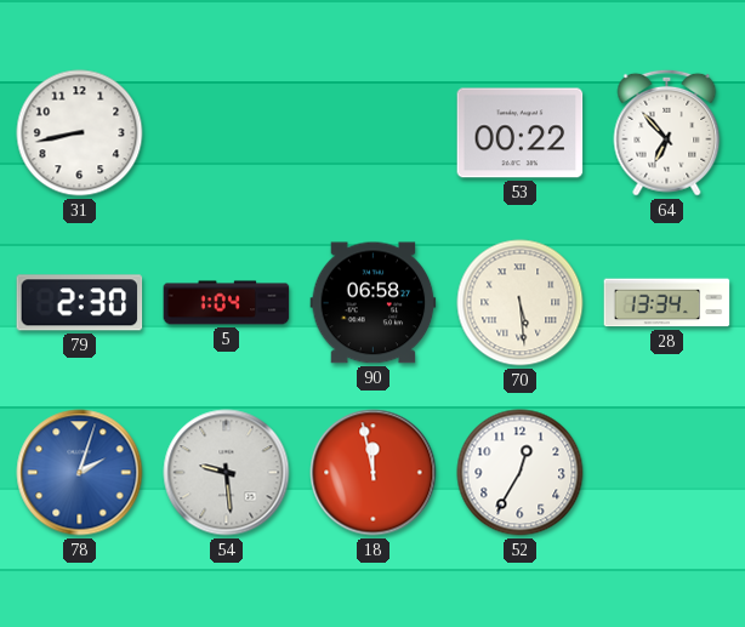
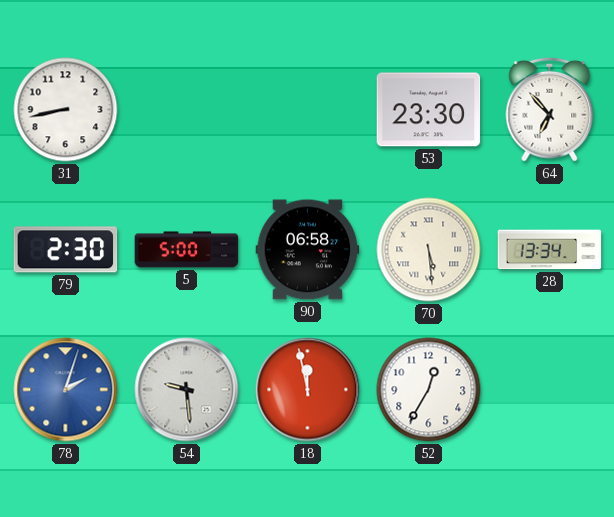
53: 00:22 -> 23:30
5: 1:04 -> 5:00
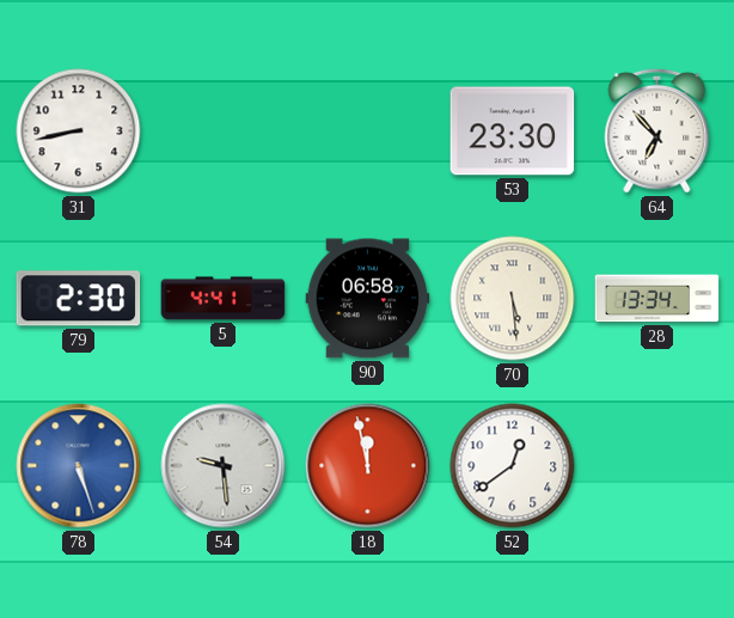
5: 5:00 -> 4:41
78: 2:03 -> 5:27
52: 12:35 -> 12:39
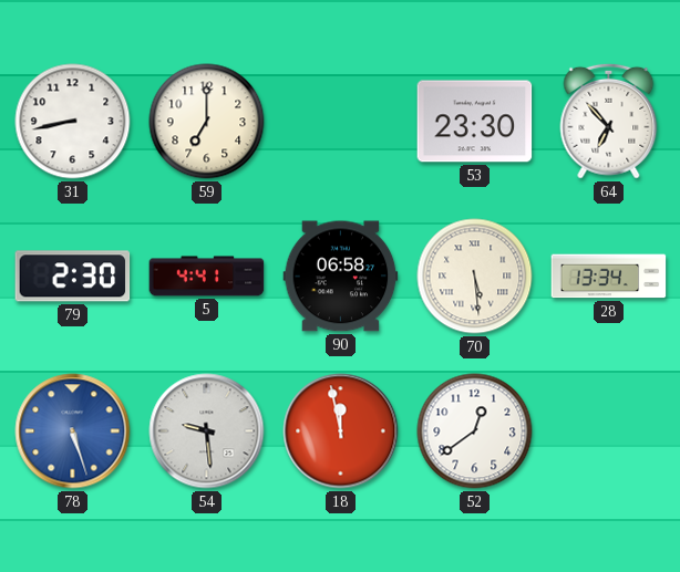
59: none -> 7:00
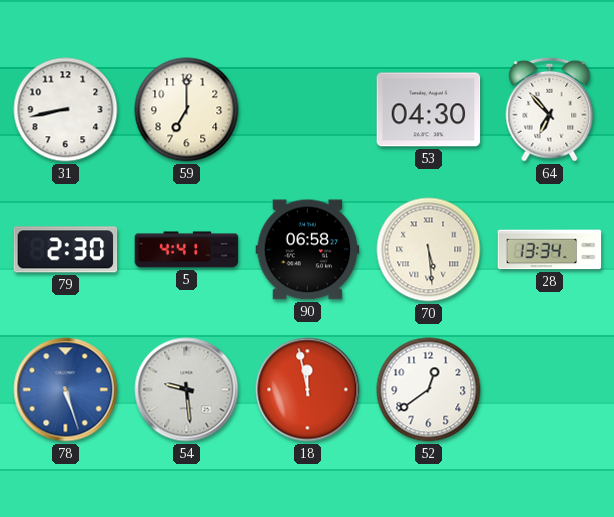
53: 23:30 -> 04:30
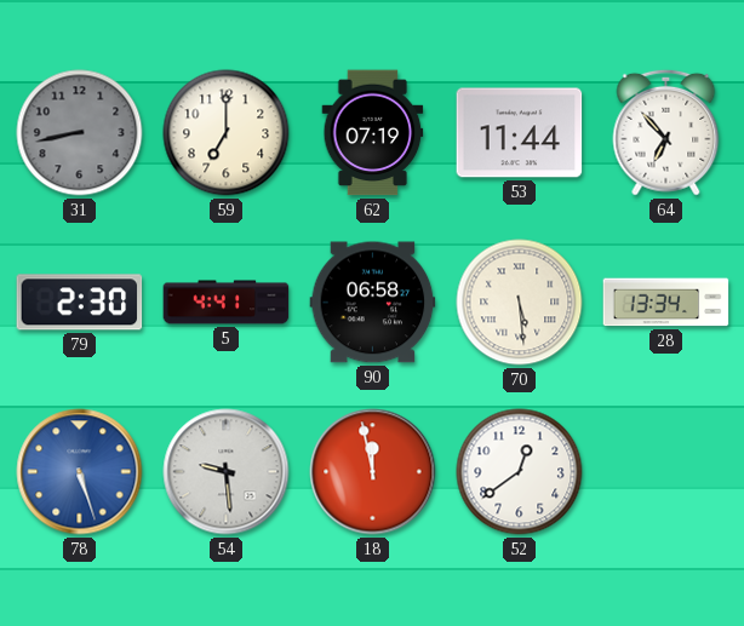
31 dial: white -> grey
62: none -> 07:19
53: 04:30 -> 11:44
